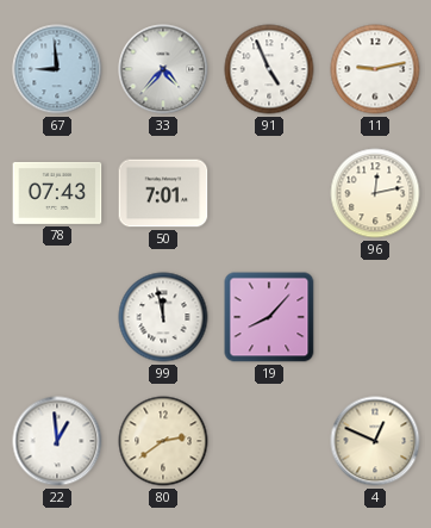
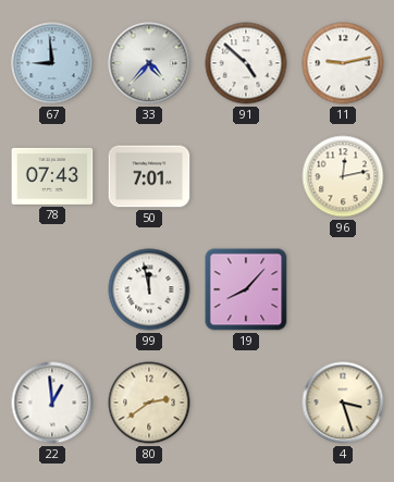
91: 4:56 -> 4:52
4: 12:49 -> 3:27
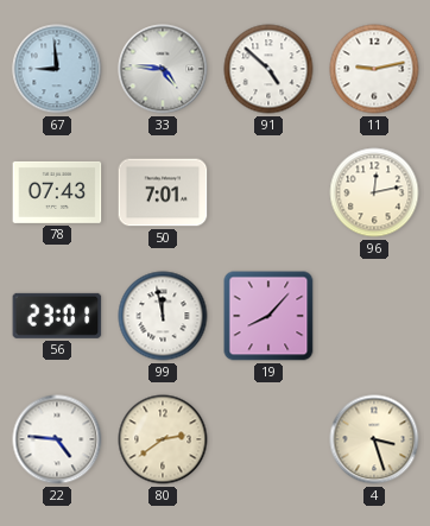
33: 4:37 -> 4:46
56: none -> 23:01
22: 12:59 -> 4:46
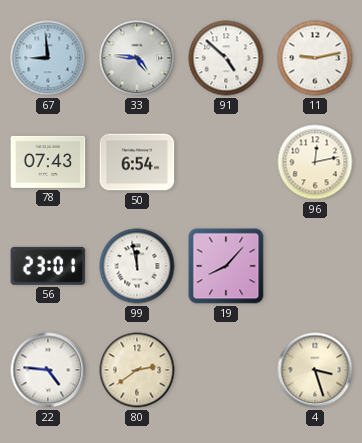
50: 7:01 -> 6:54
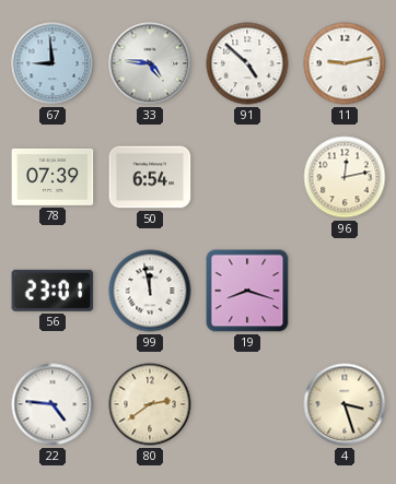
78: 07:43 -> 07:39
19: 8:07 -> 8:18
